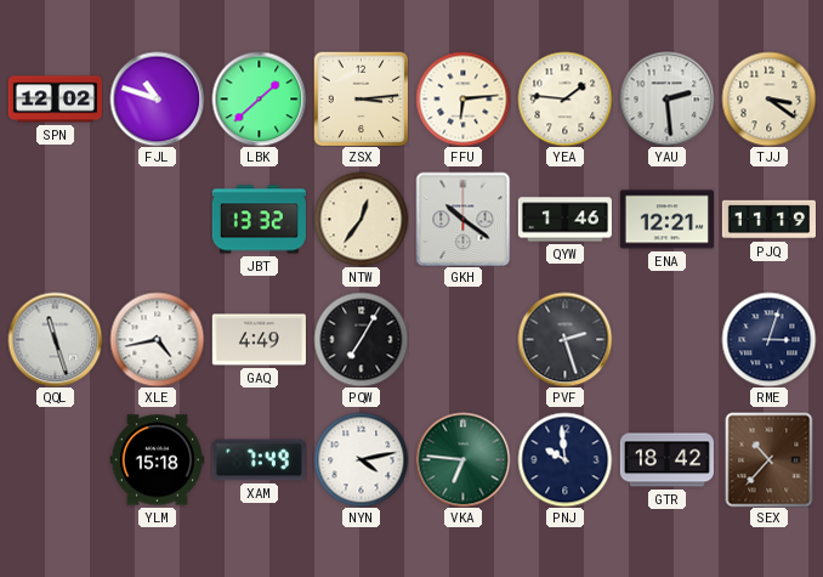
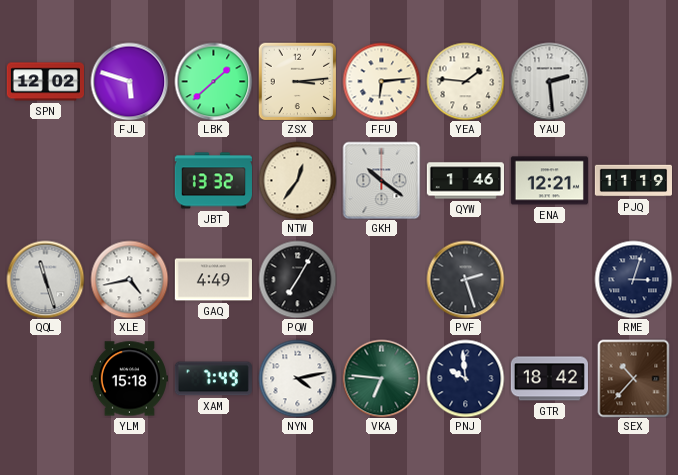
FJL: 10:48 -> 5:48
TJJ: 3:21 -> none
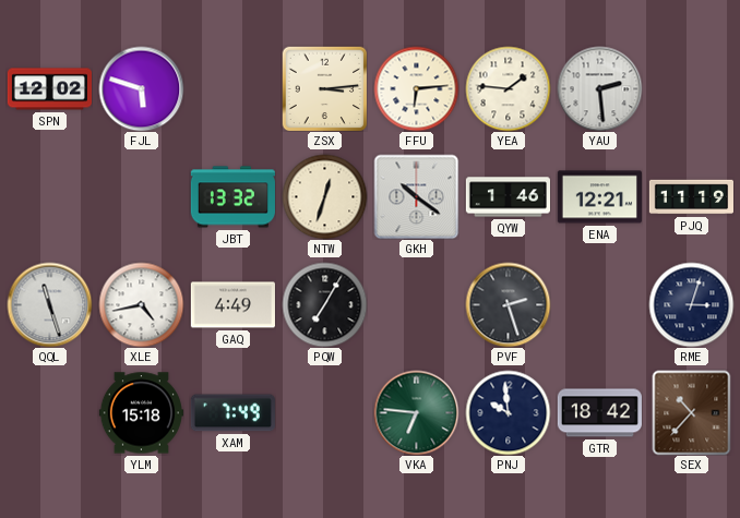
LBK: 1:38 -> none
NTW: 12:36 -> 12:33
NYN: 4:13 -> none
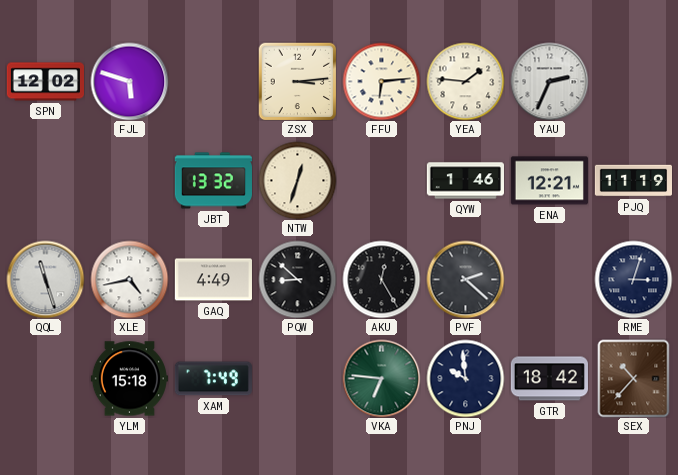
YAU: 2:29 -> 2:34
GKH: 10:21 -> none
PQW: 7:05 -> 8:52
AKU: none -> 12:25
PVF: 2:27 -> 2:22
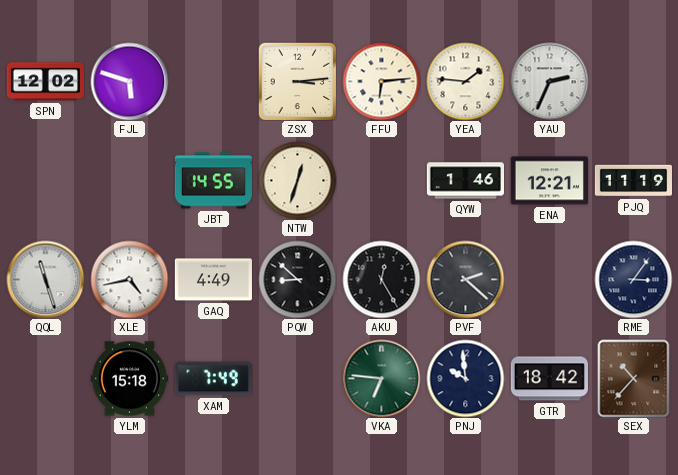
JBT: 13:32 -> 14:55
RME: 3:03 -> 3:06
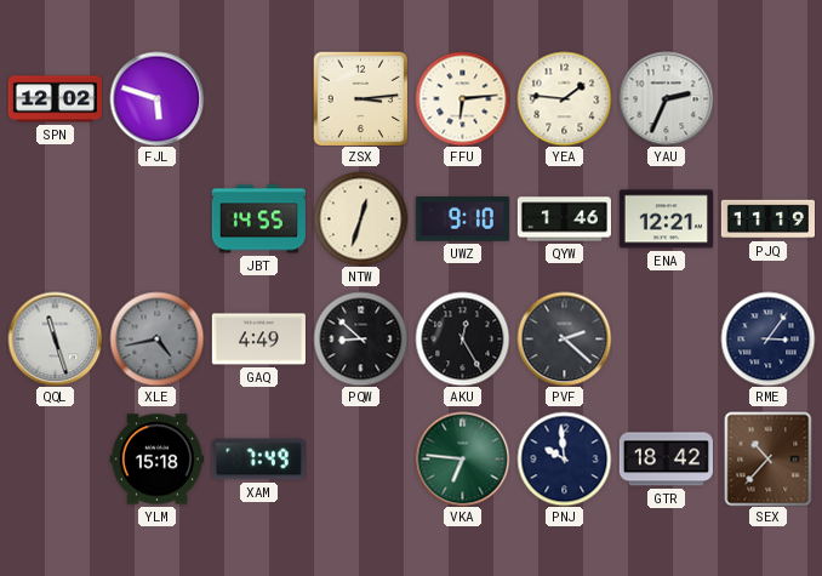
UWZ: none -> 9:10
XLE dial: white -> grey
